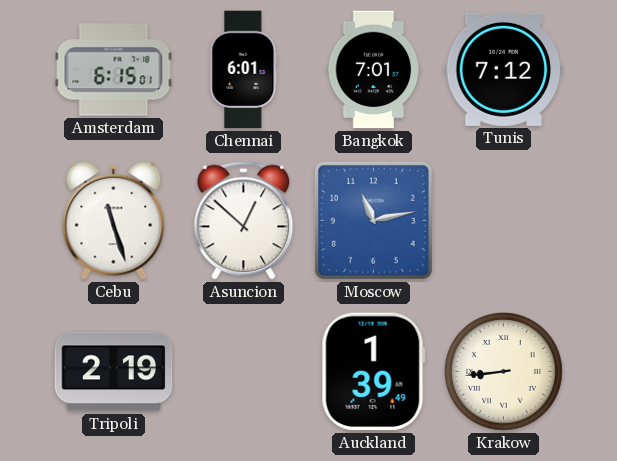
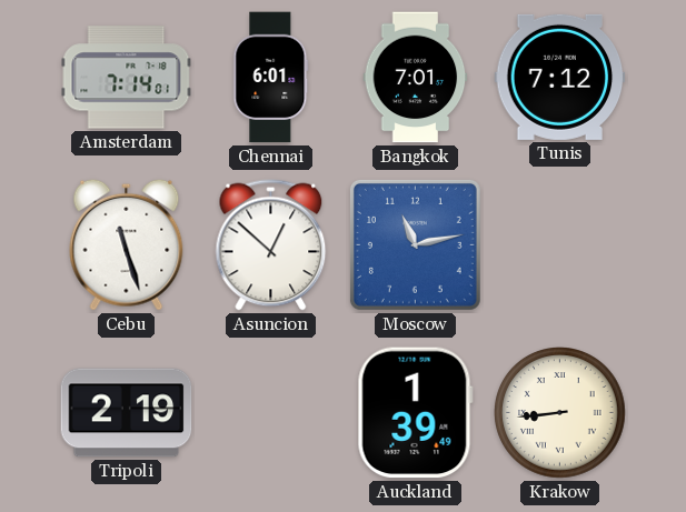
Amsterdam: 6:15 -> 7:14
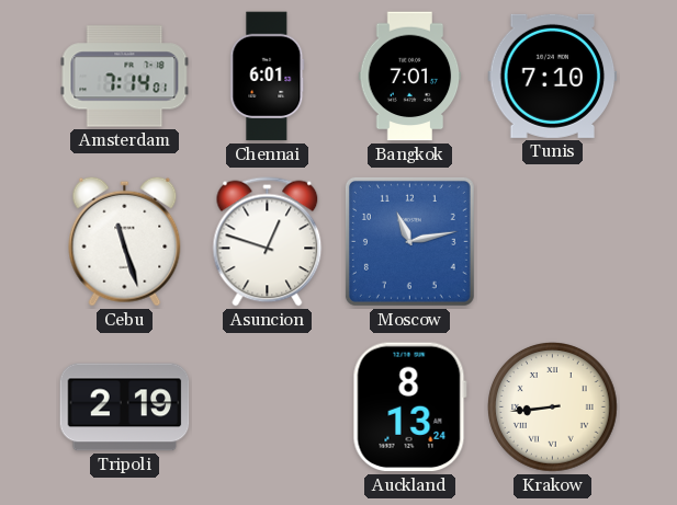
Tunis: 7:12 -> 7:10
Asuncion: 12:52 -> 12:48
Auckland: 1:39 -> 8:13
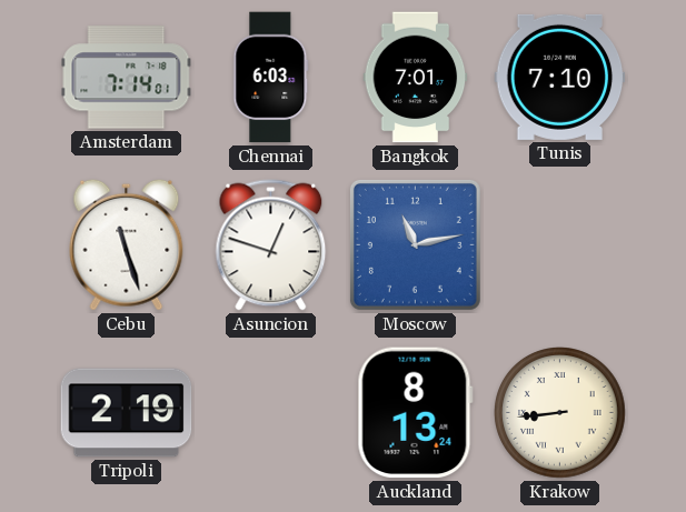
Chennai: 6:01 -> 6:03
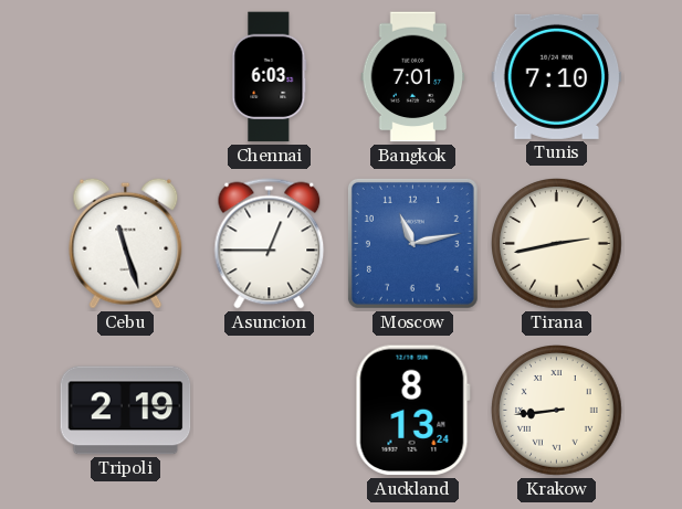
Amsterdam: 7:14 -> none
Asuncion: 12:48 -> 12:45
Tirana: none -> 2:43
